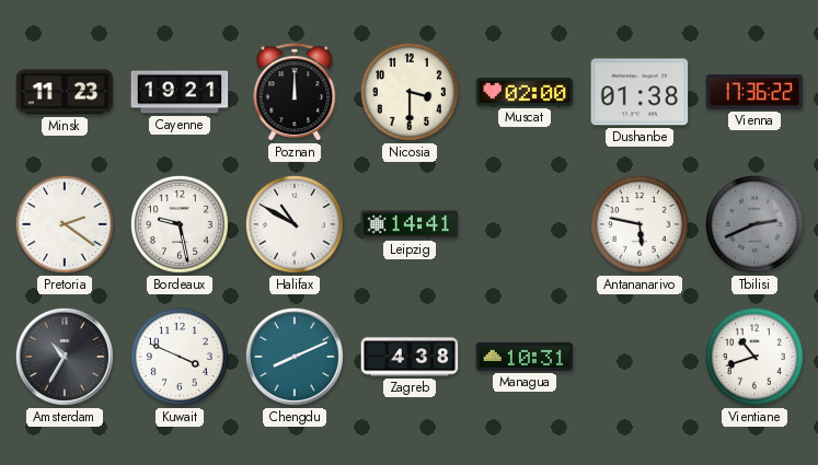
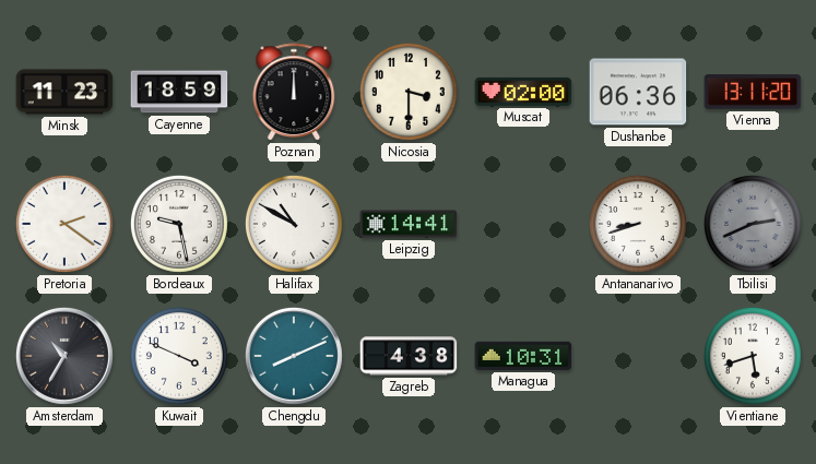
Cayenne: 19:21 -> 18:59
Dushanbe: 01:38 -> 06:36
Vienna: 17:36 -> 13:11
Antananarivo: 5:47 -> 8:42
Vientiane: 10:42 -> 5:42
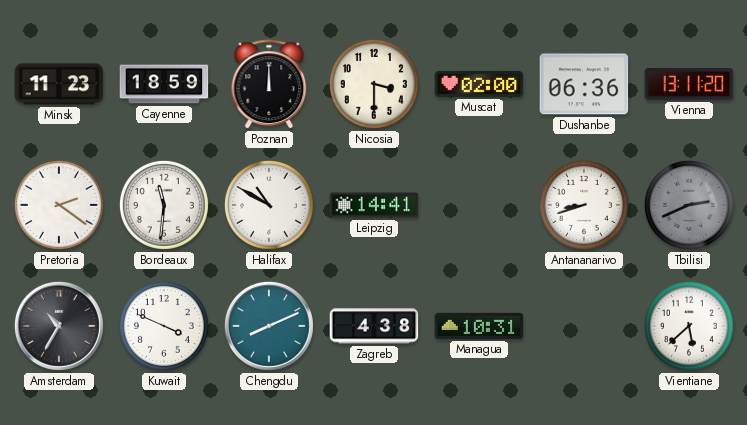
Bordeaux: 9:28 -> 11:31
Vientiane: 5:42 -> 5:38
